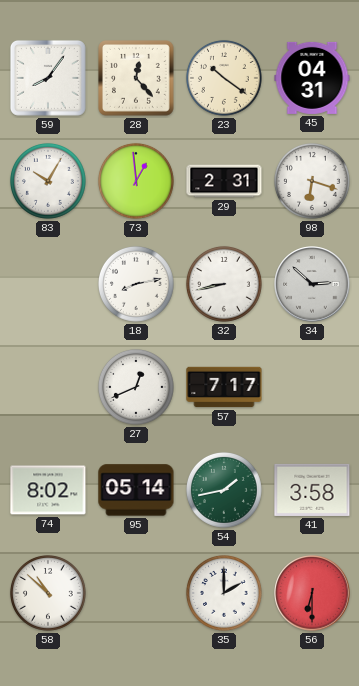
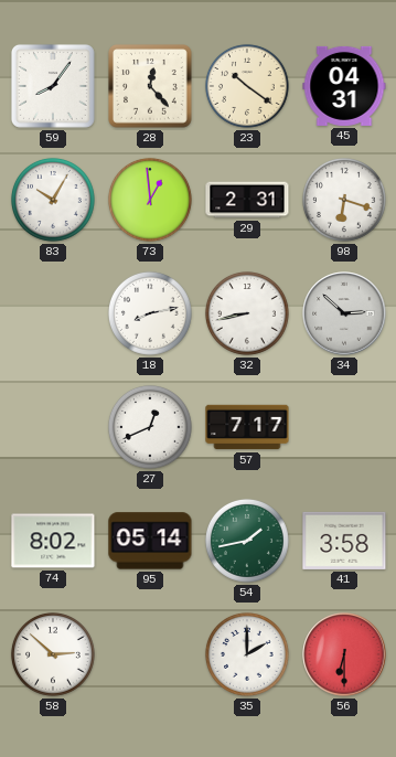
58: 10:52 -> 2:52
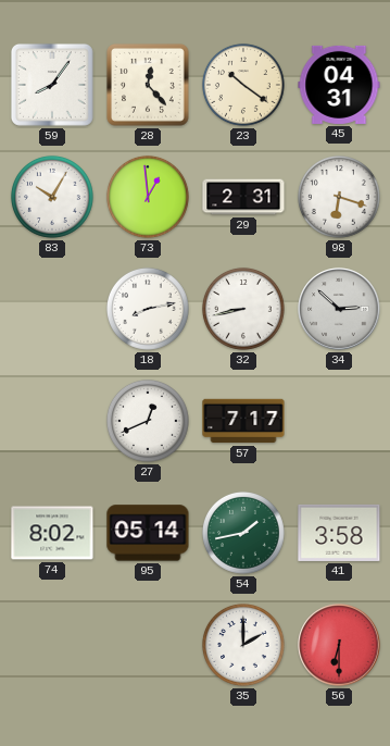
58: 2:52 -> none
